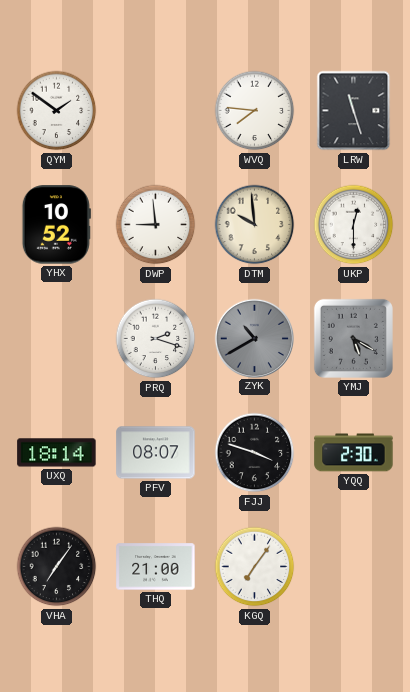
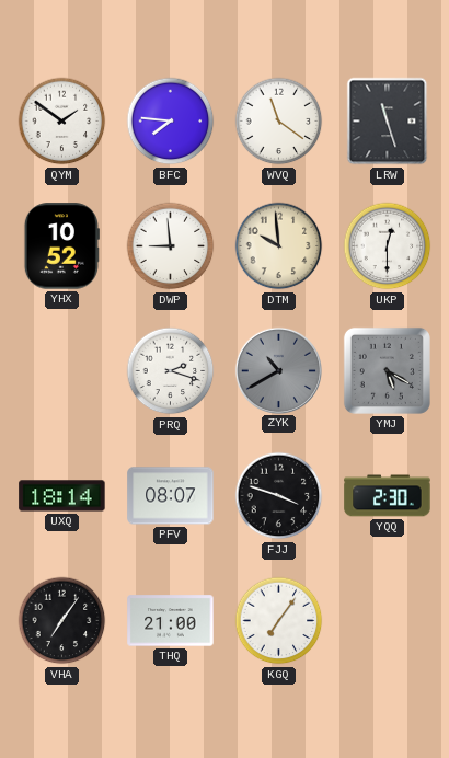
BFC: none -> 7:46
WVQ: 7:46 -> 11:21
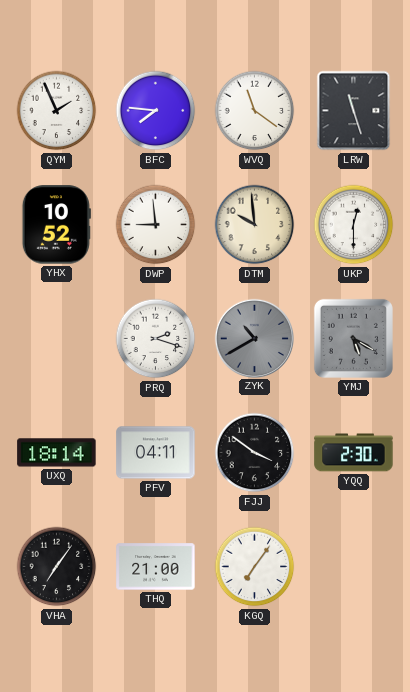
QYM: 1:51 -> 1:56
PFV: 08:07 -> 04:11
FJJ: 3:48 -> 3:51
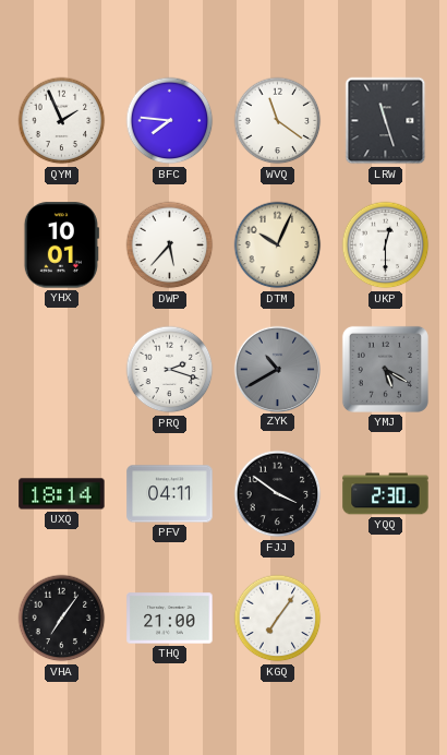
YHX: 10:52 -> 10:01
DWP: 8:59 -> 5:37
DTM: 9:59 -> 10:04
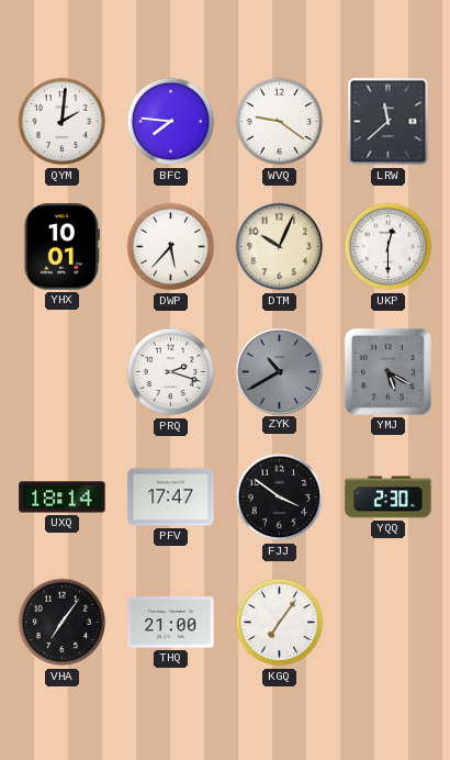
QYM: 1:56 -> 2:01
WVQ: 11:21 -> 9:21
LRW: 11:27 -> 11:38
PFV: 04:11 -> 17:47
